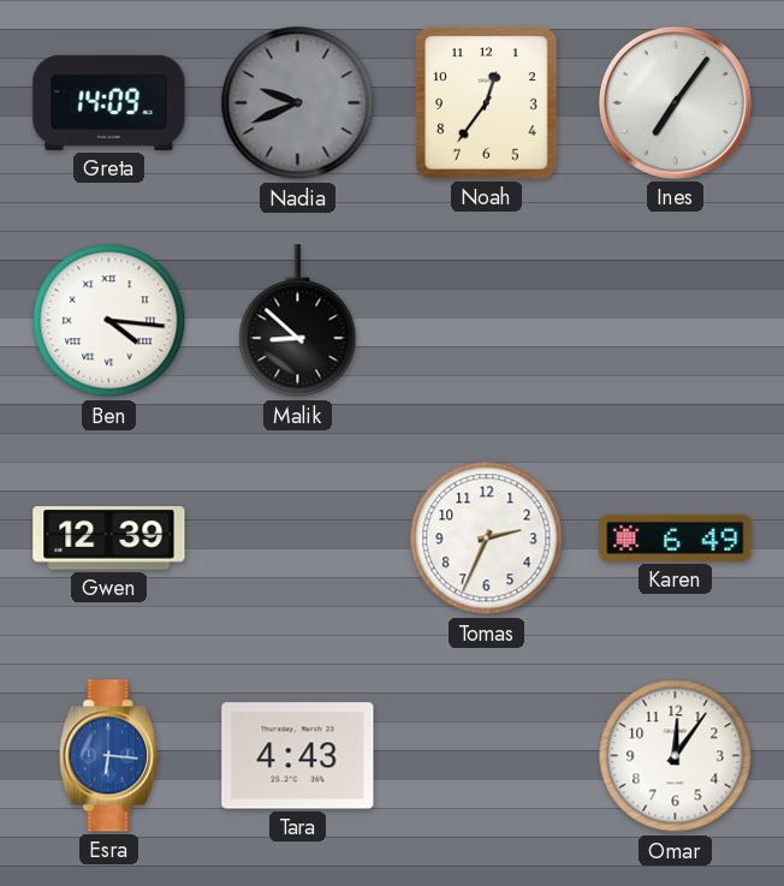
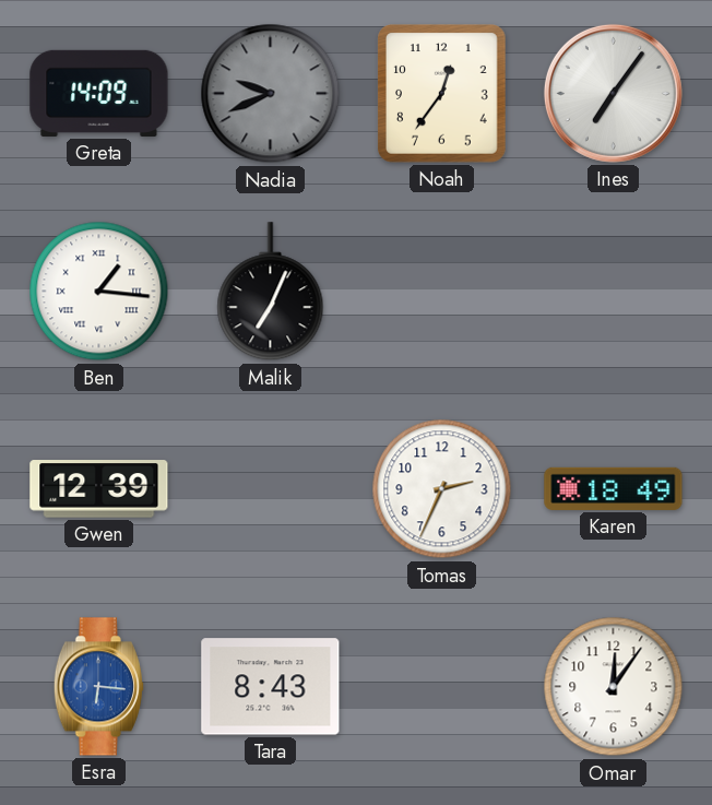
Ben: 4:16 -> 1:16
Malik: 8:52 -> 7:04
Karen: 6:49 -> 18:49
Tara: 4:43 -> 8:43
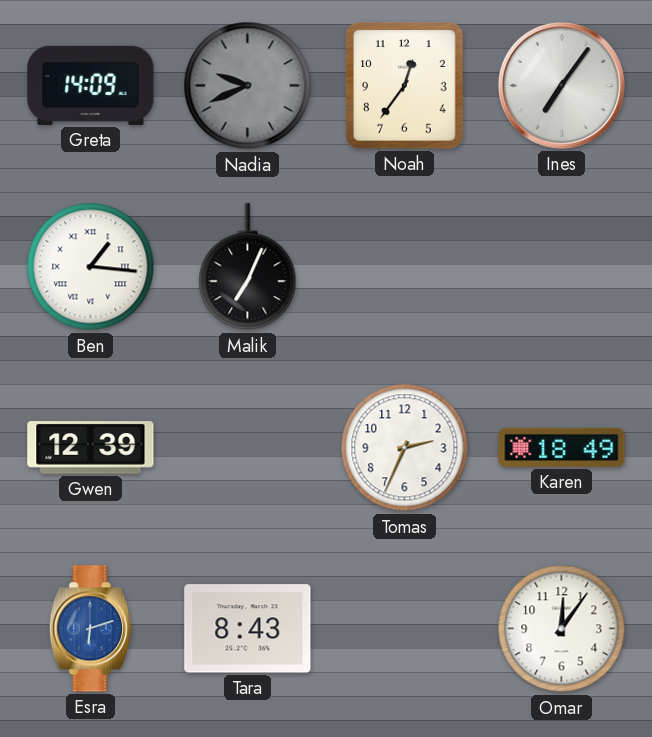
Esra: 6:16 -> 6:12
